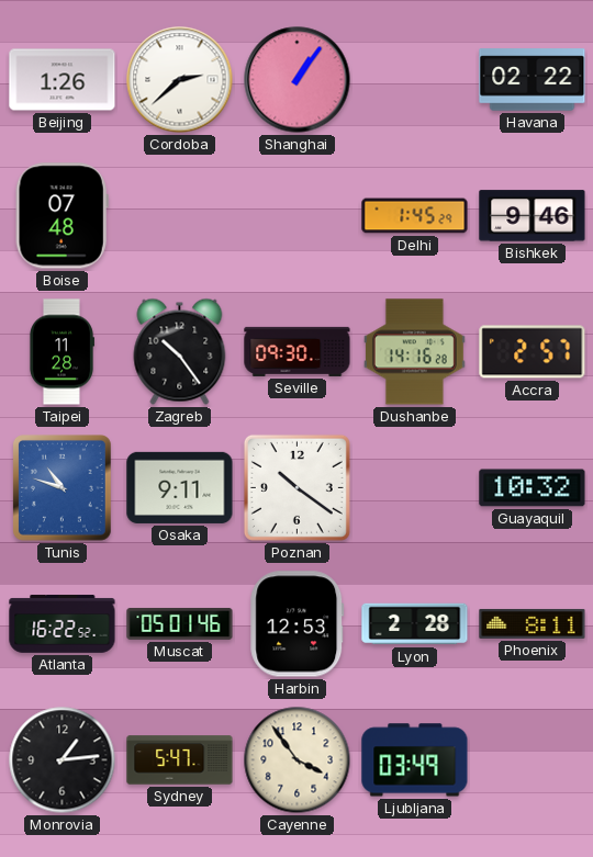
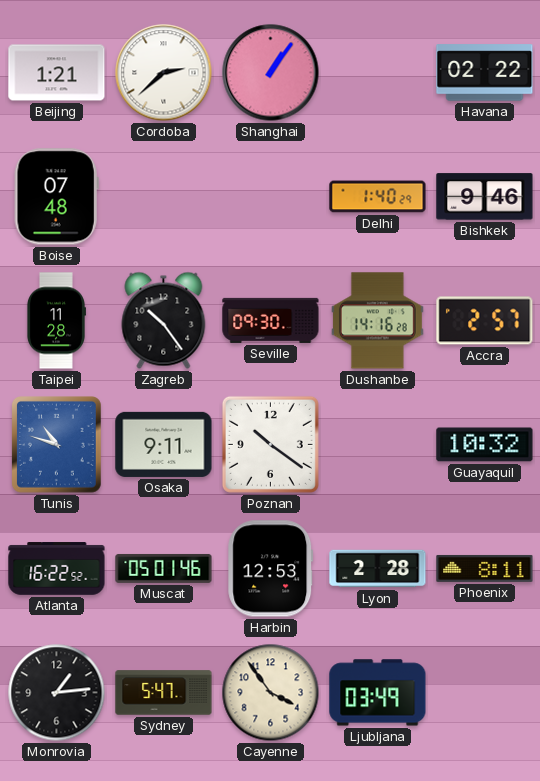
Beijing: 1:26 -> 1:21
Delhi: 1:45 -> 1:40
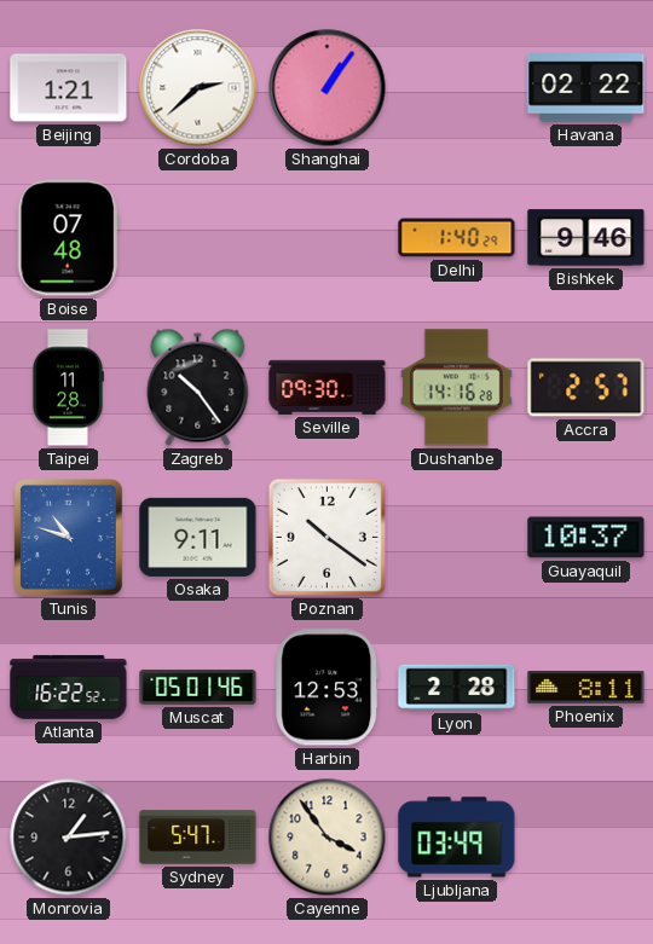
Guayaquil: 10:32 -> 10:37
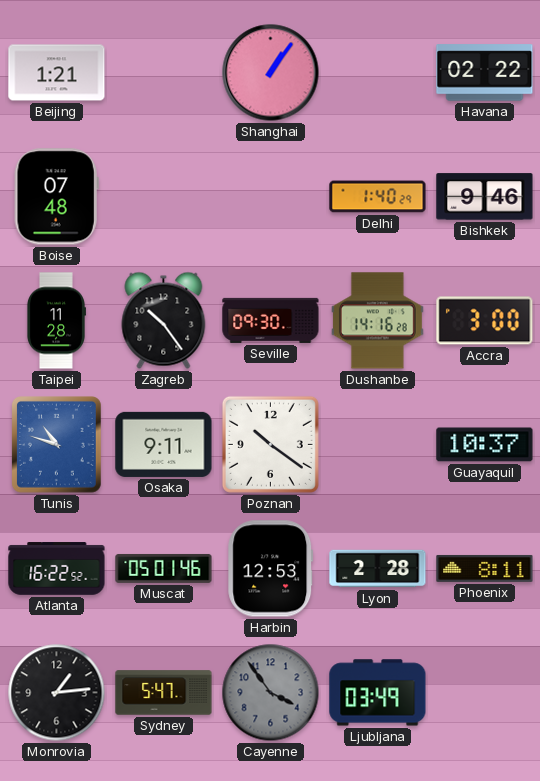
Cordoba: 2:38 -> none
Accra: 2:57 -> 3:00
Cayenne dial: cream -> grey
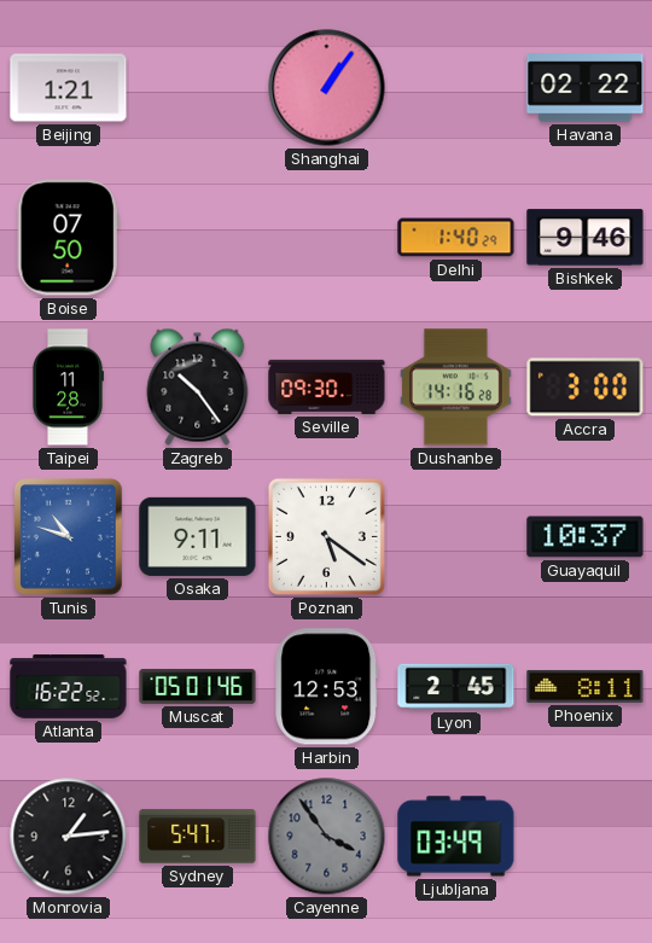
Boise: 07:48 -> 07:50
Poznan: 10:21 -> 5:21
Lyon: 2:28 -> 2:45
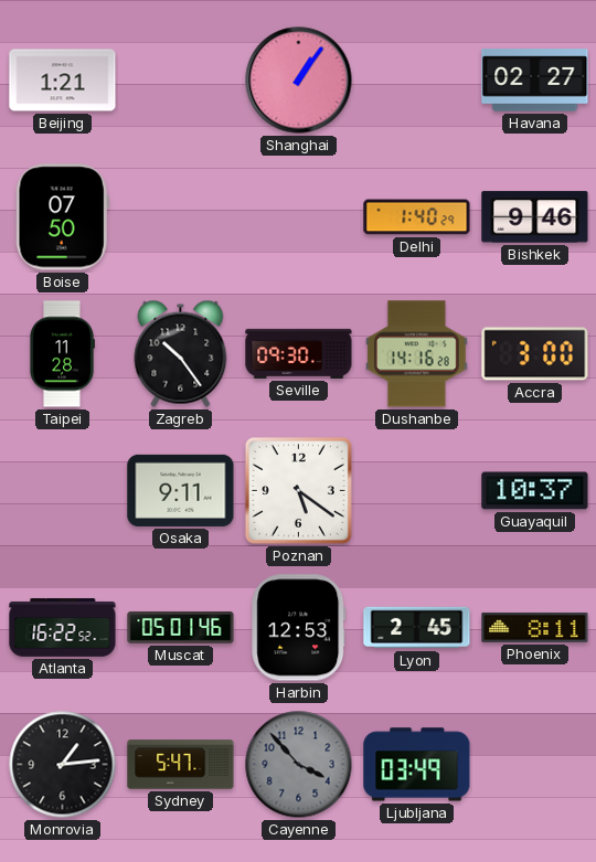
Havana: 02:22 -> 02:27
Tunis: 10:48 -> none
Cayenne: 3:54 -> 3:53
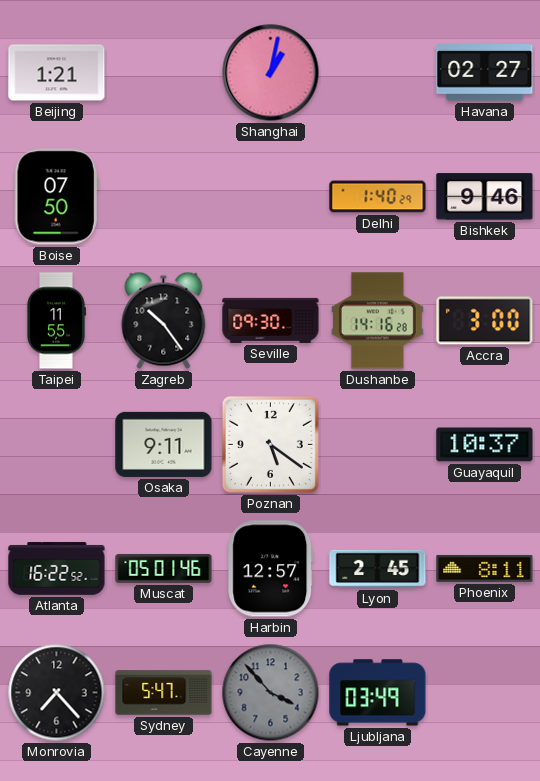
Shanghai: 1:06 -> 1:02
Taipei: 11:28 -> 11:55
Harbin: 12:53 -> 12:57
Monrovia: 1:14 -> 7:23
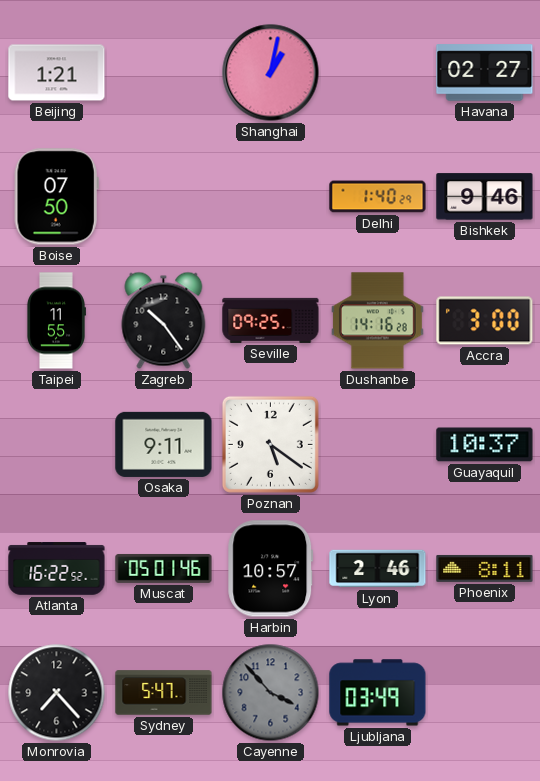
Seville: 09:30 -> 09:25
Harbin: 12:57 -> 10:57
Lyon: 2:45 -> 2:46
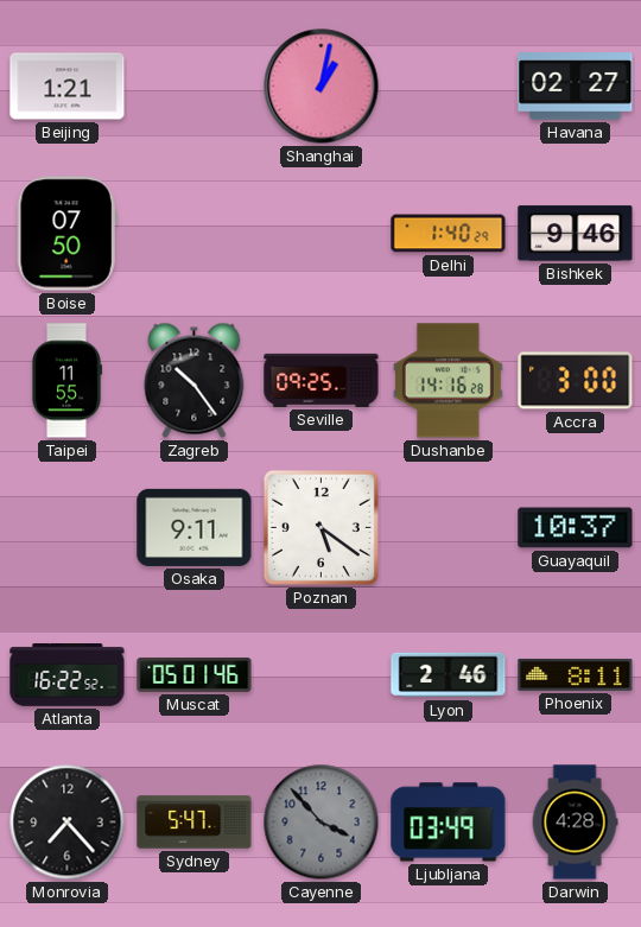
Harbin: 10:57 -> none
Darwin: none -> 4:28
